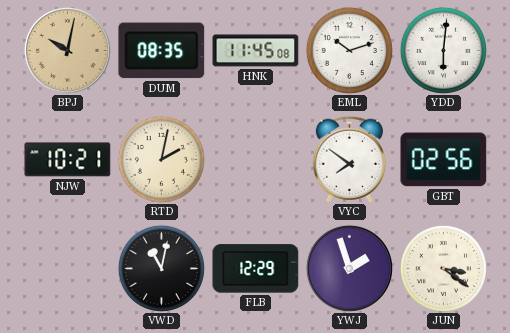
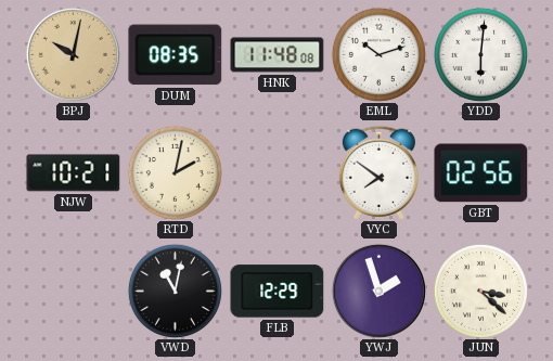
HNK: 11:45 -> 11:48
JUN: 3:21 -> 3:22
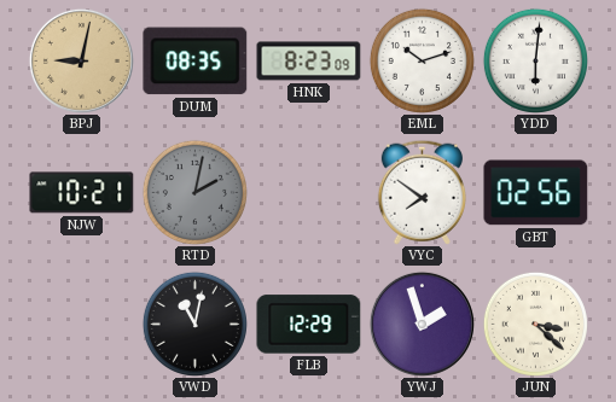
BPJ: 10:02 -> 9:02
HNK: 11:48 -> 8:23
RTD dial: cream -> grey
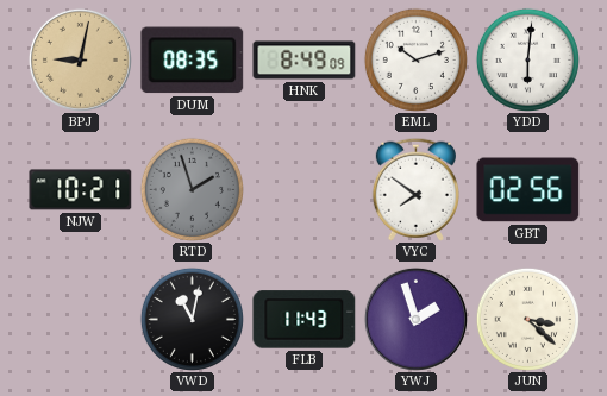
HNK: 8:23 -> 8:49
RTD: 2:02 -> 1:57
FLB: 12:29 -> 11:43
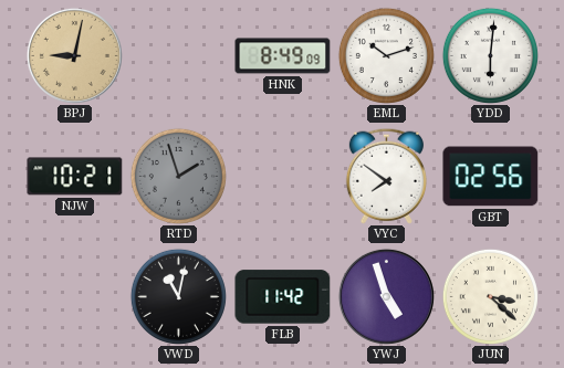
DUM: 08:35 -> none
FLB: 11:43 -> 11:42
YWJ: 1:57 -> 4:57
